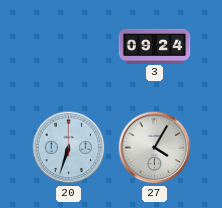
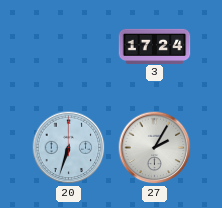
3: 09:24 -> 17:24
27: 4:05 -> 2:05
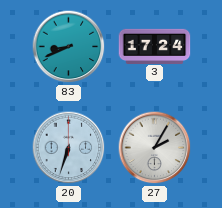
83: none -> 8:41
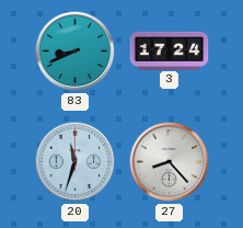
20: 6:33 -> 11:33
27: 2:05 -> 8:23
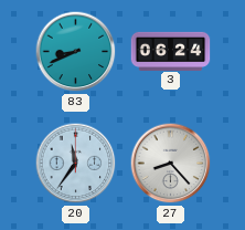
3: 17:24 -> 06:24
20: 11:33 -> 11:36
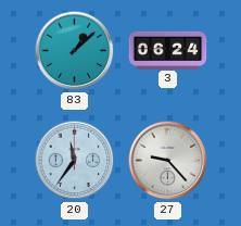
83: 8:41 -> 1:08
27: 8:23 -> 9:23
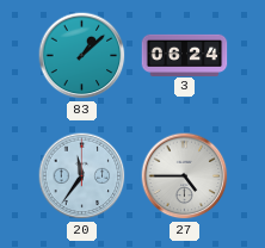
27: 9:23 -> 4:45
